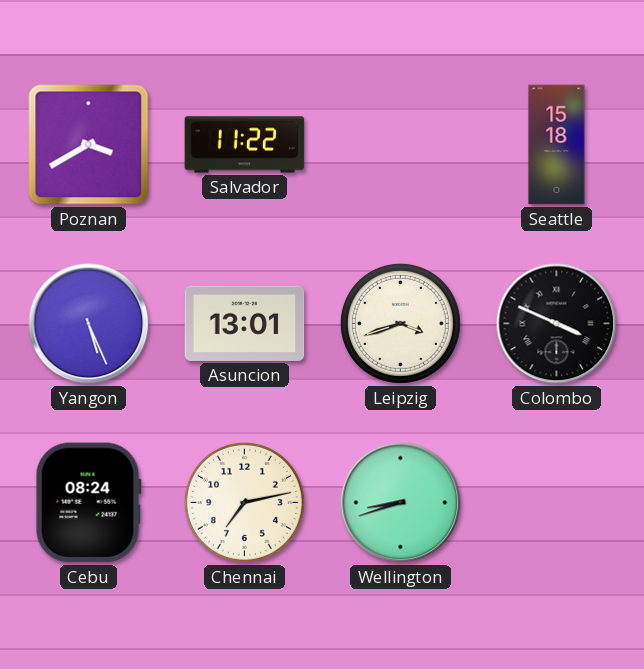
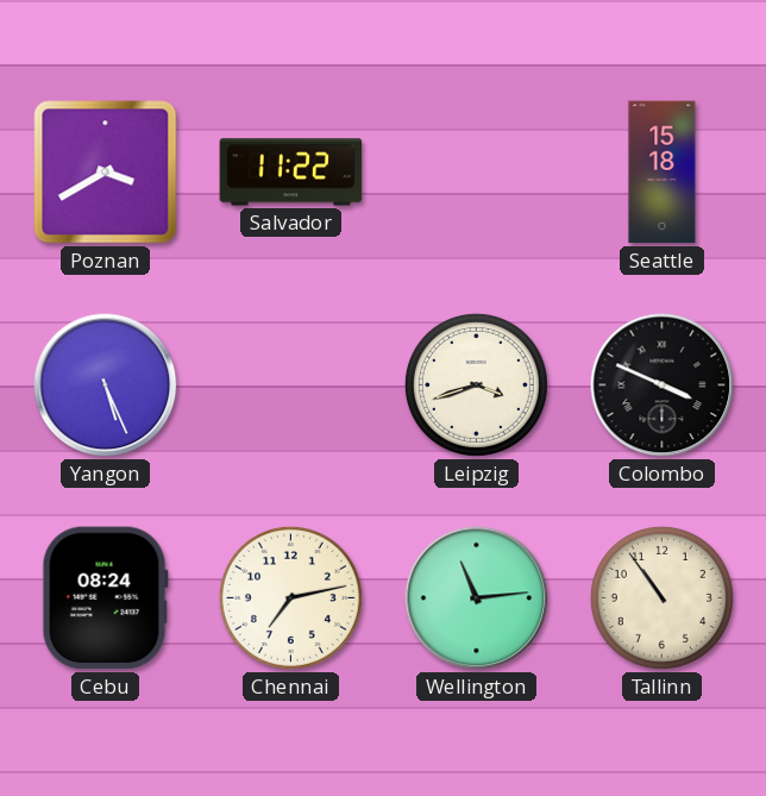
Asuncion: 13:01 -> none
Wellington: 8:42 -> 11:14
Tallinn: none -> 10:54
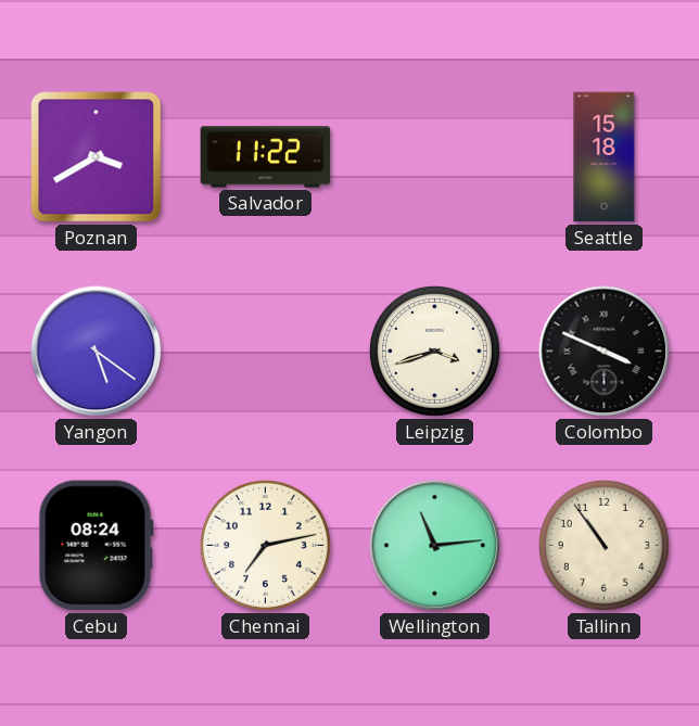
Yangon: 5:26 -> 5:21
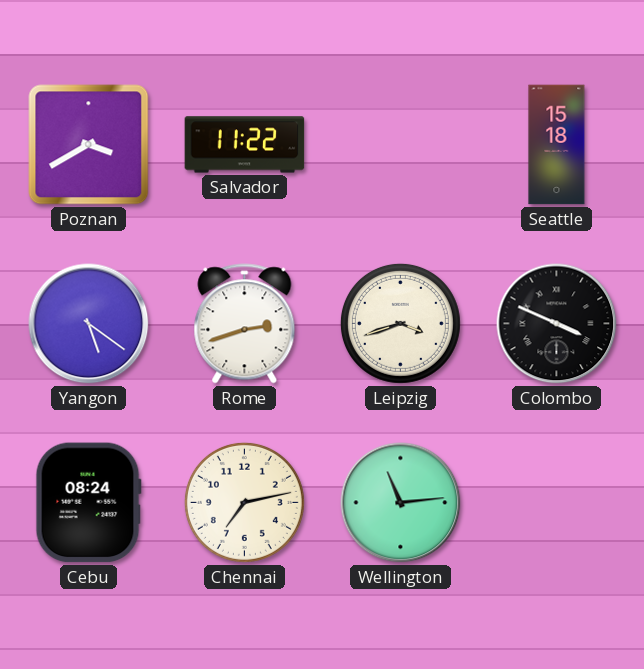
Rome: none -> 2:42
Tallinn: 10:54 -> none
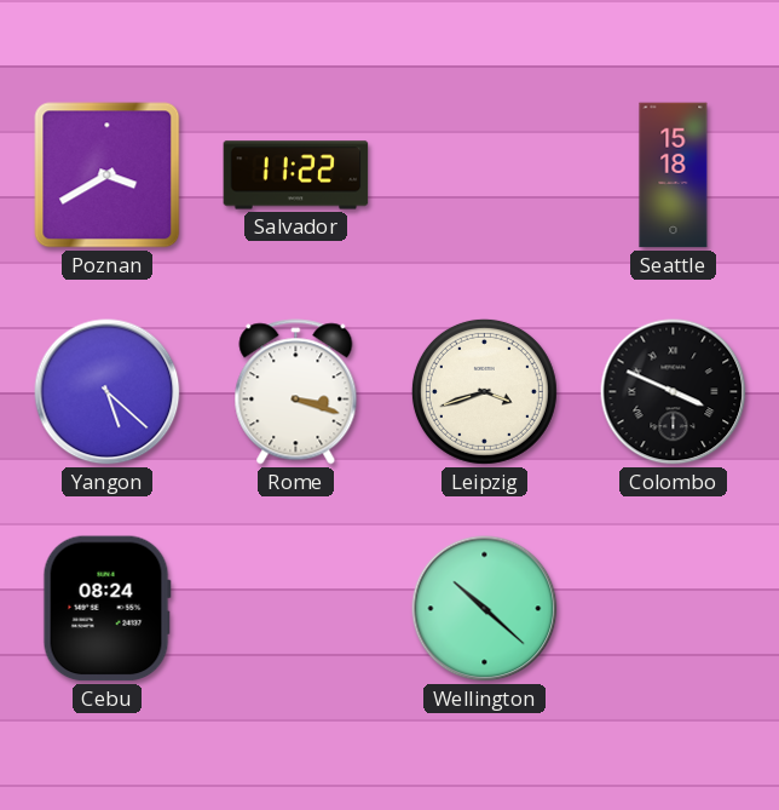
Yangon: 5:21 -> 5:22
Rome: 2:42 -> 3:18
Chennai: 7:13 -> none
Wellington: 11:14 -> 10:22
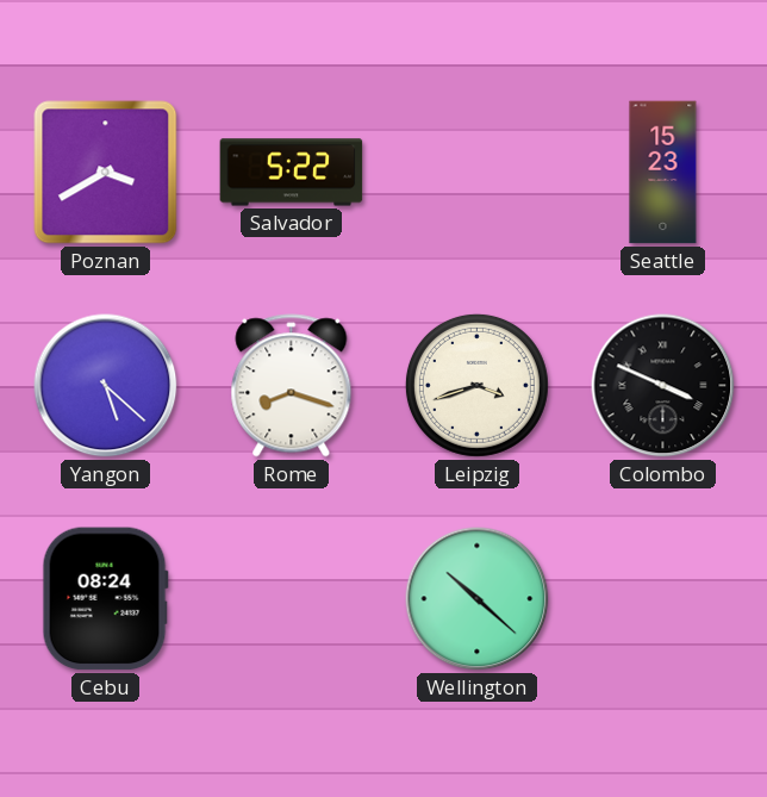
Salvador: 11:22 -> 5:22
Seattle: 15:18 -> 15:23
Rome: 3:18 -> 8:18
